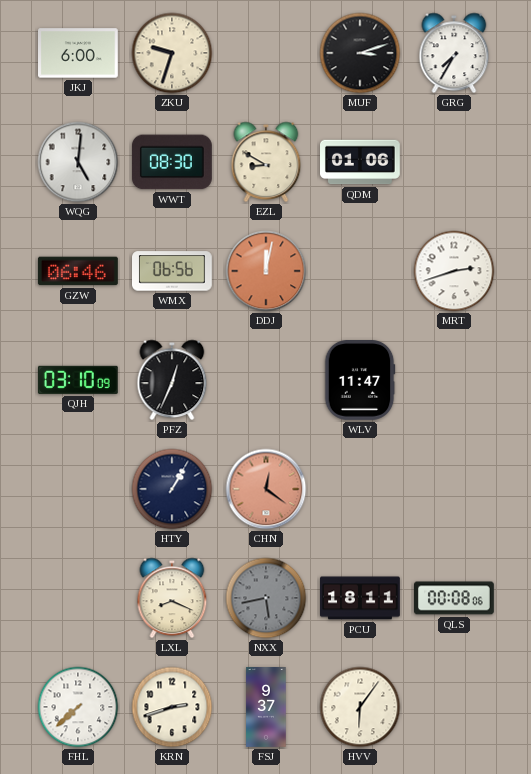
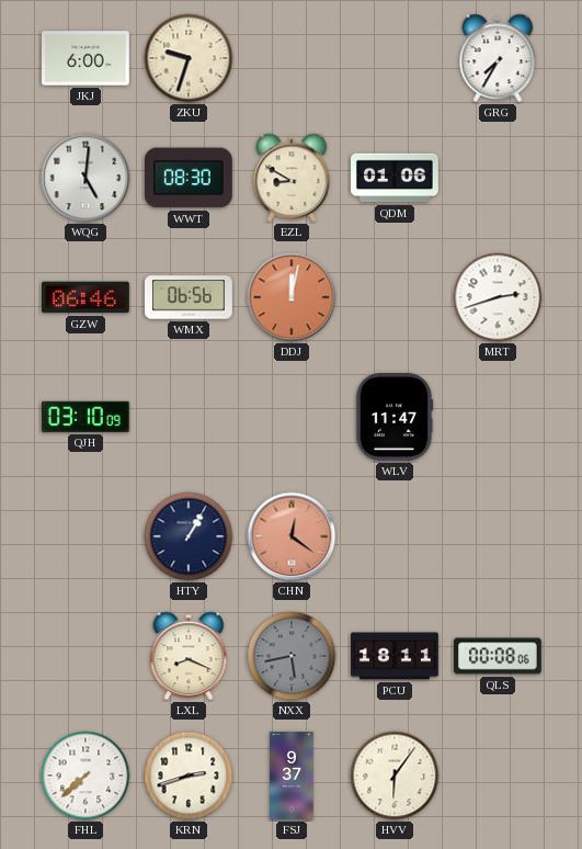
MUF: 3:12 -> none
PFZ: 12:34 -> none
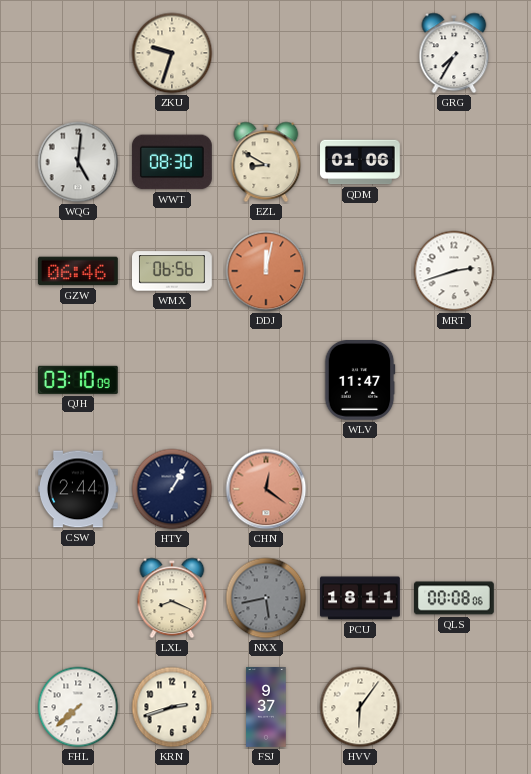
JKJ: 6:00 -> none
CSW: none -> 2:44
